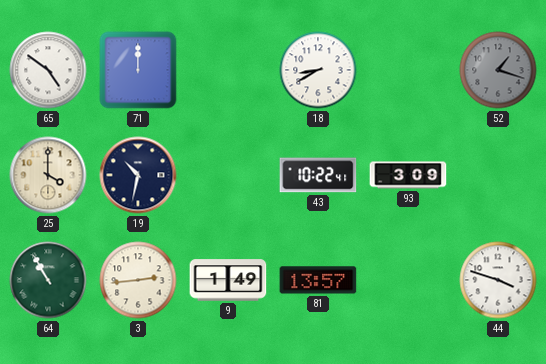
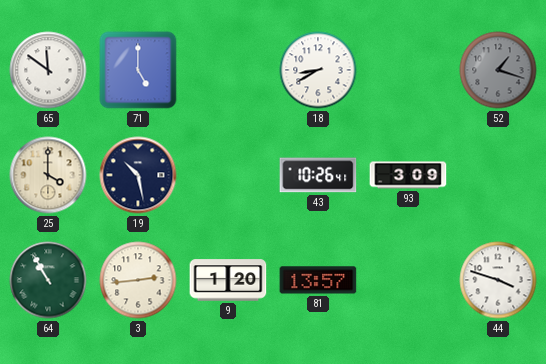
65: 4:51 -> 11:51
71: 12:00 -> 5:00
19: 10:32 -> 10:28
43: 10:22 -> 10:26
9: 1:49 -> 1:20
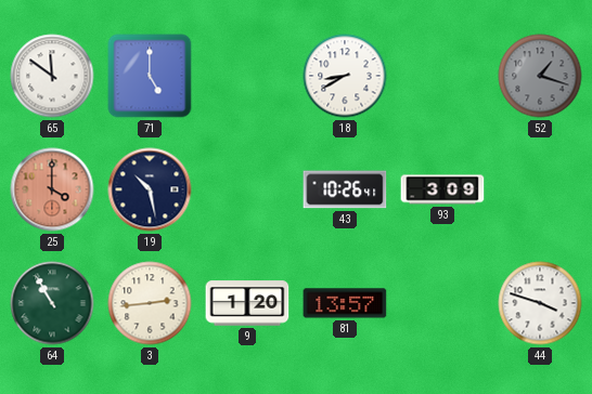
25 dial: cream -> salmon
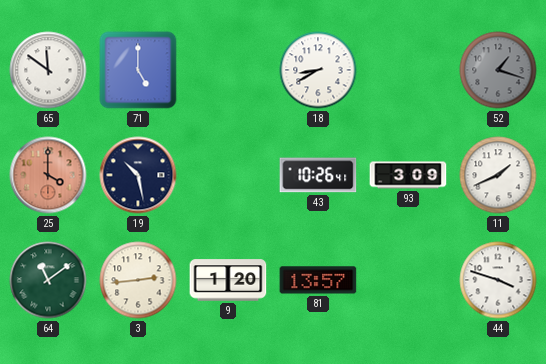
11: none -> 1:41
64: 10:55 -> 11:09
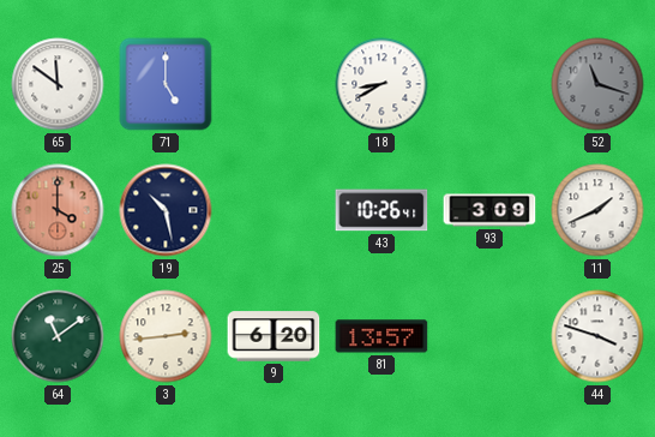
52: 1:18 -> 11:18
9: 1:20 -> 6:20
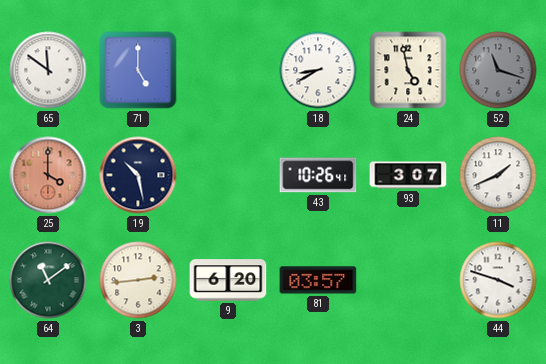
24: none -> 4:58
93: 3:09 -> 3:07
81: 13:57 -> 03:57
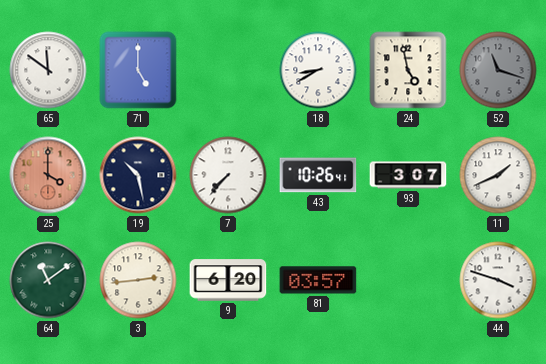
7: none -> 7:37
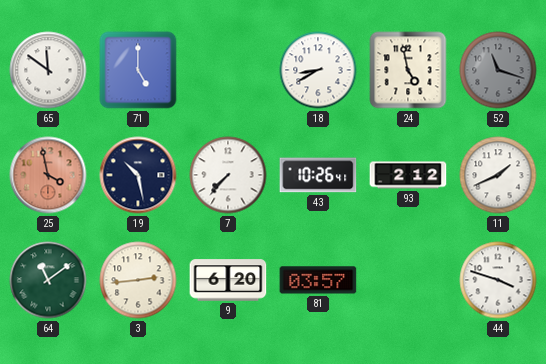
25: 4:00 -> 3:58
93: 3:07 -> 2:12
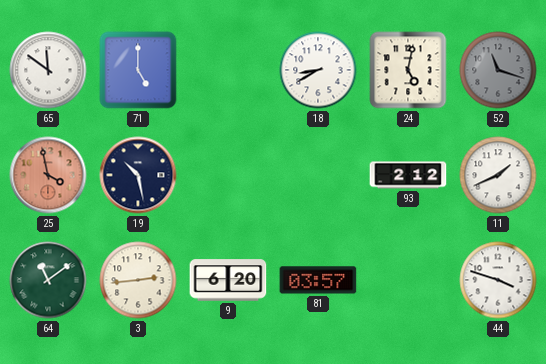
24: 4:58 -> 5:02
7: 7:37 -> none
43: 10:26 -> none
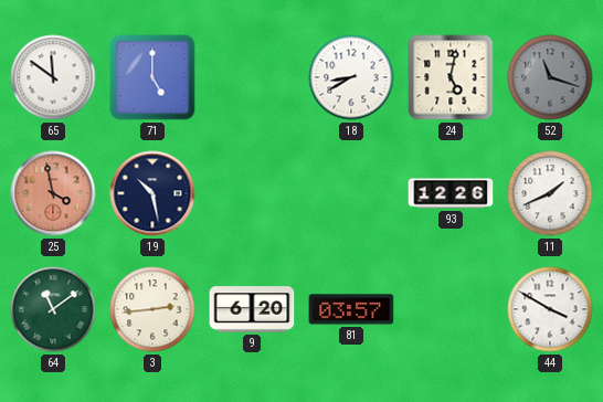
93: 2:12 -> 12:26
44: 3:48 -> 3:50
